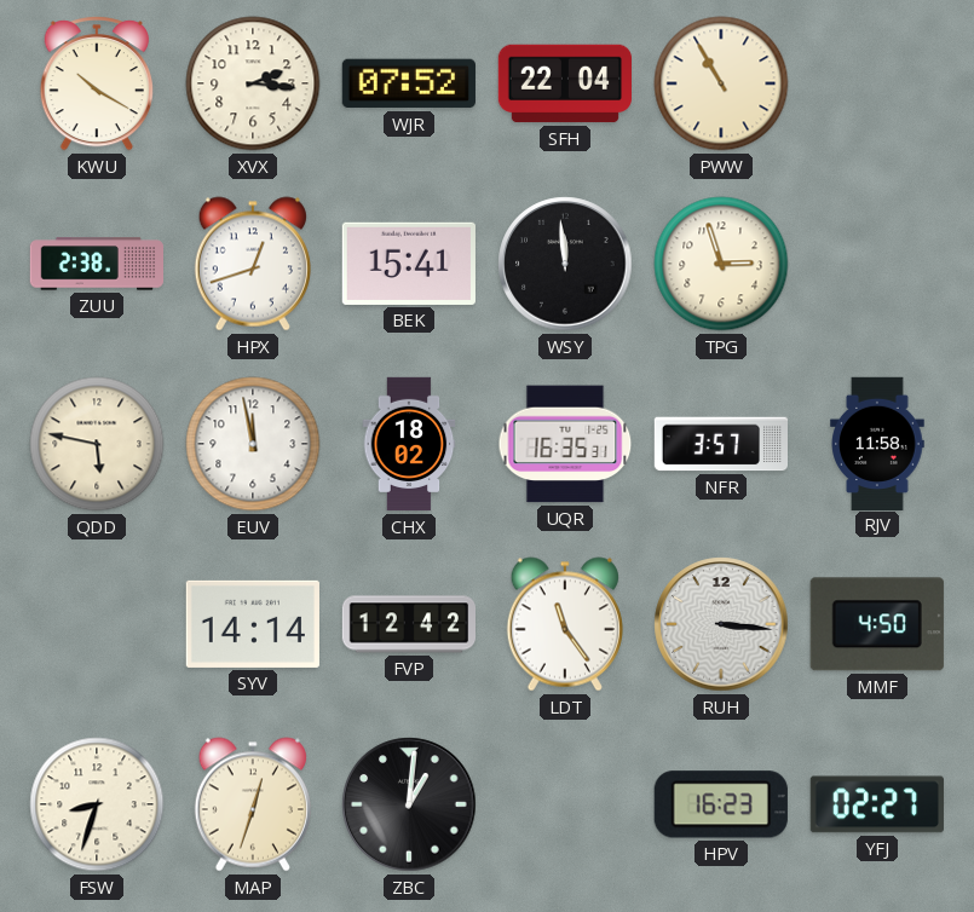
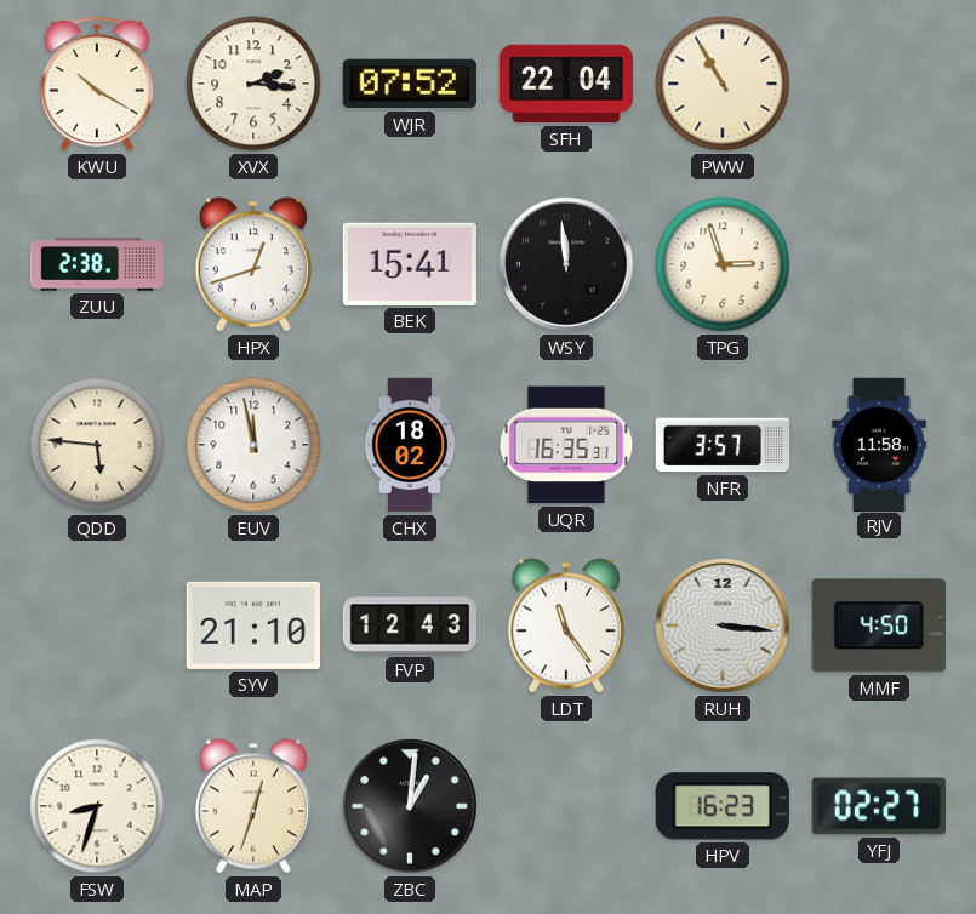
QDD: 5:47 -> 5:46
SYV: 14:14 -> 21:10
FVP: 12:42 -> 12:43
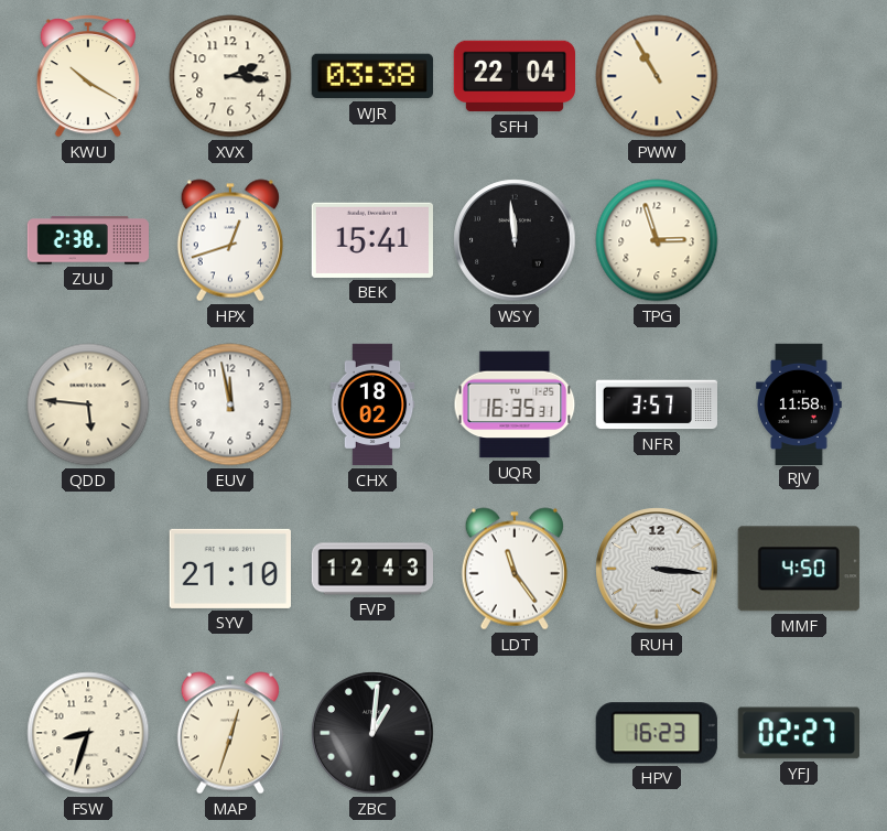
WJR: 07:52 -> 03:38
